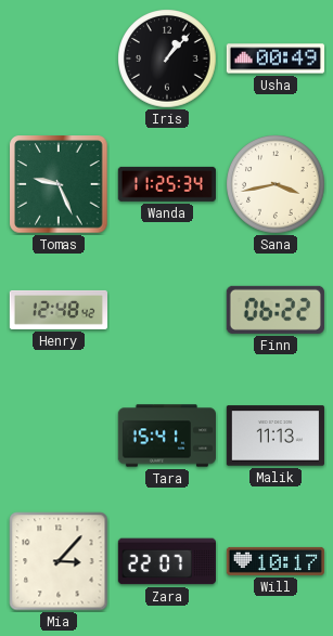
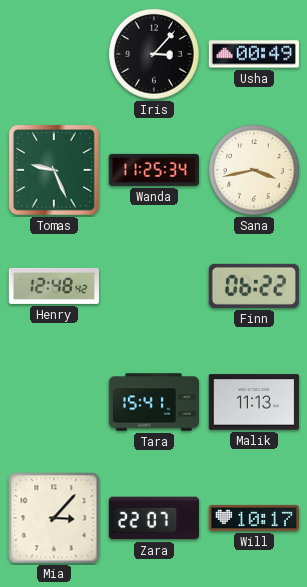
Iris: 1:07 -> 3:07
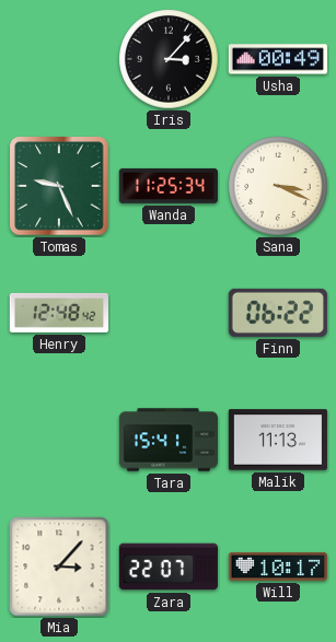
Sana: 3:43 -> 3:19
